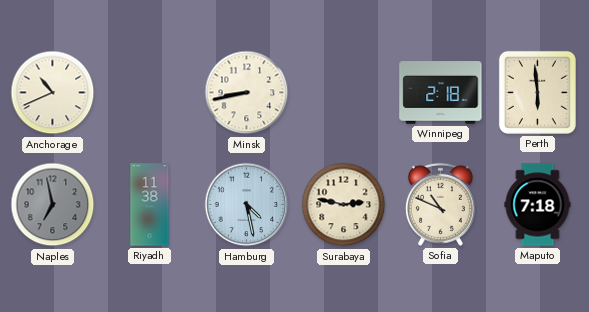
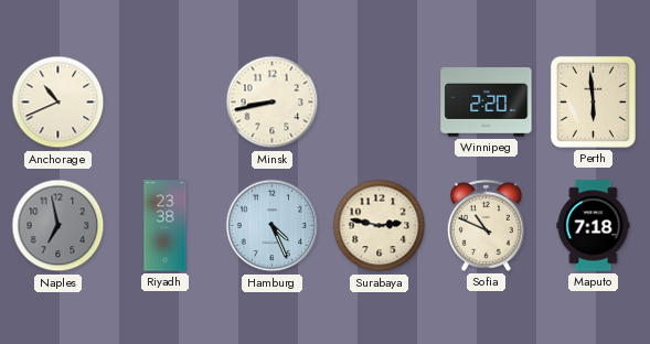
Winnipeg: 2:18 -> 2:20
Riyadh: 11:38 -> 23:38
Hamburg: 4:28 -> 4:26
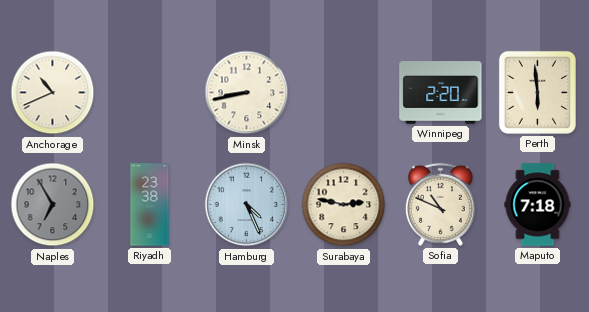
Naples: 6:58 -> 6:55
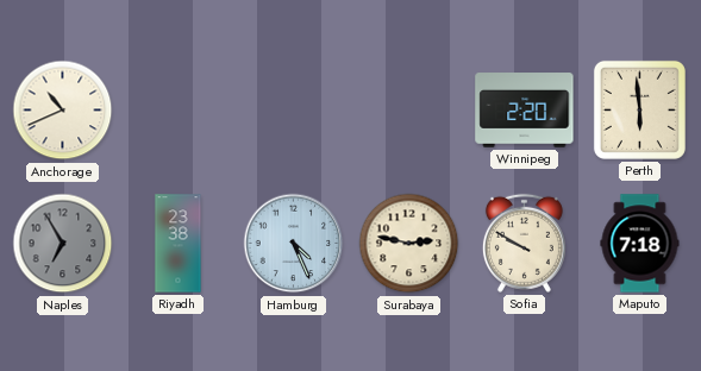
Minsk: 8:43 -> none
Sofia: 10:49 -> 9:50
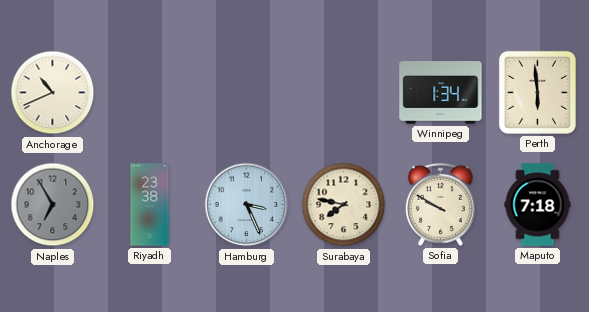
Winnipeg: 2:20 -> 1:34
Hamburg: 4:26 -> 3:26
Surabaya: 2:47 -> 7:47
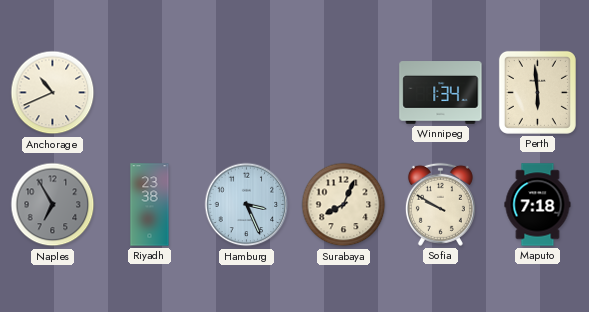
Surabaya: 7:47 -> 8:04
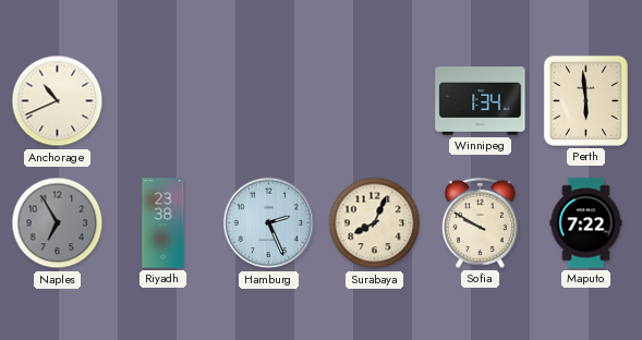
Hamburg: 3:26 -> 2:26
Maputo: 7:18 -> 7:22
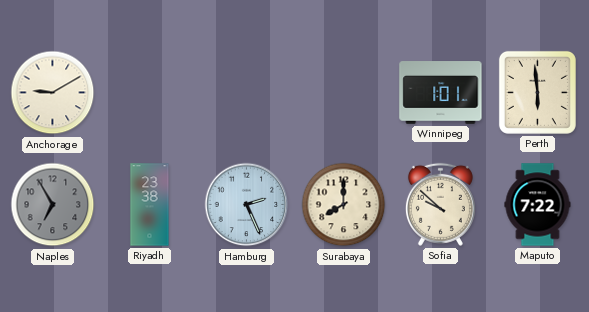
Anchorage: 10:41 -> 9:10
Winnipeg: 1:34 -> 1:01
Surabaya: 8:04 -> 8:00
Sofia: 9:50 -> 9:52
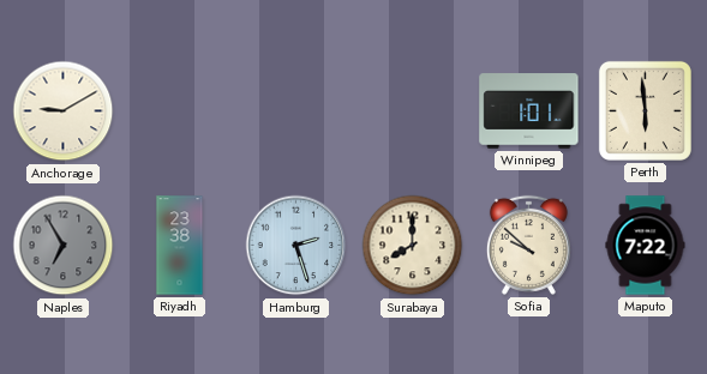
Hamburg: 2:26 -> 2:27
